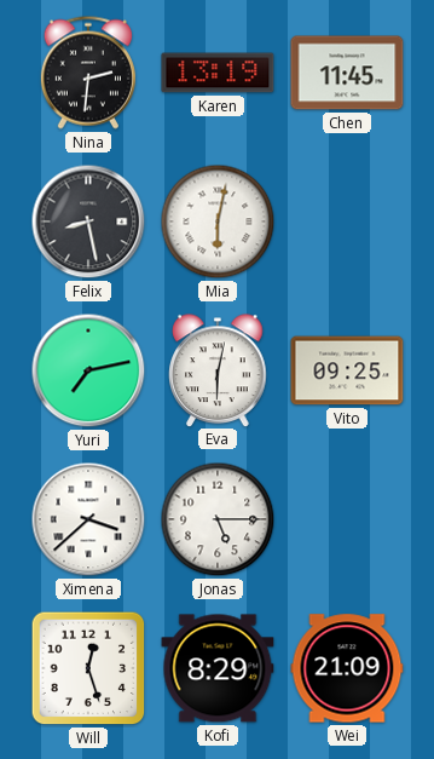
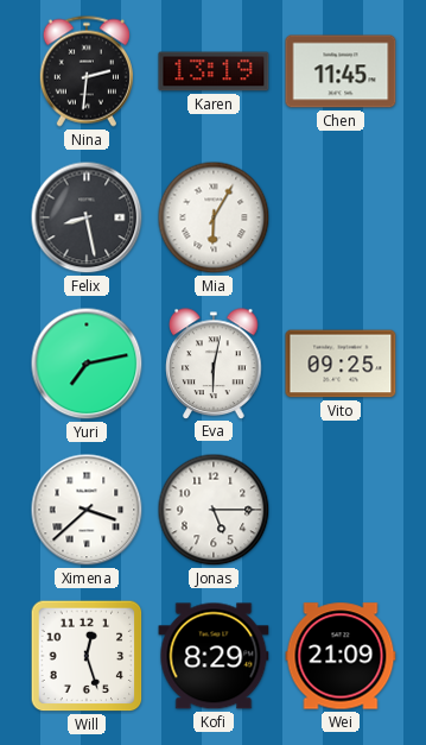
Mia: 6:02 -> 6:05
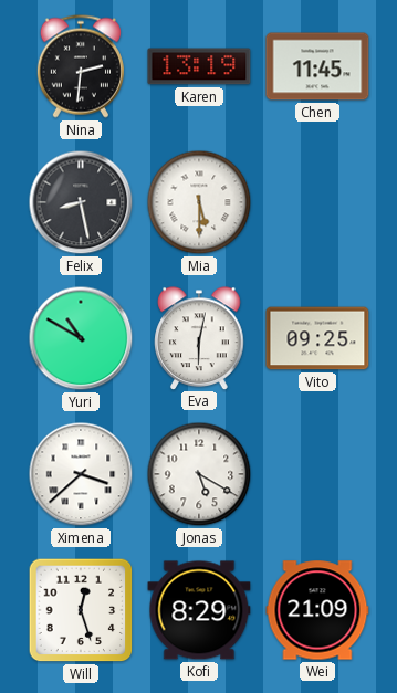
Mia: 6:05 -> 5:30
Yuri: 7:13 -> 10:50
Jonas: 5:15 -> 5:20
